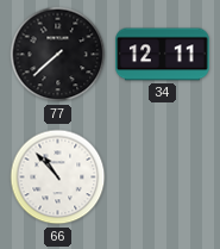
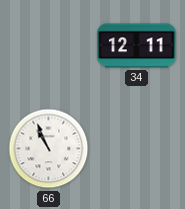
77: 7:38 -> none
66: 10:53 -> 10:56
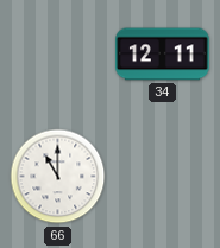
66: 10:56 -> 11:00
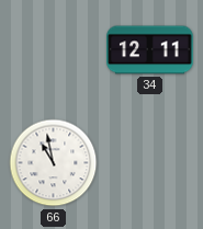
66: 11:00 -> 10:58
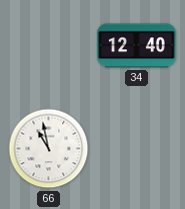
34: 12:11 -> 12:40
